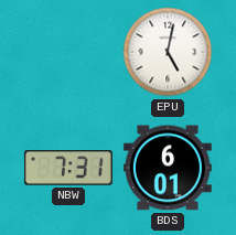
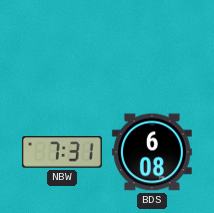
EPU: 5:02 -> none
BDS: 6:01 -> 6:08
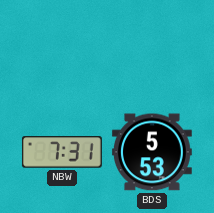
BDS: 6:08 -> 5:53
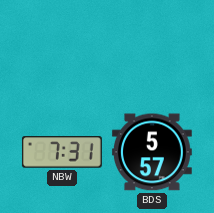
BDS: 5:53 -> 5:57
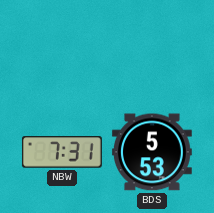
BDS: 5:57 -> 5:53
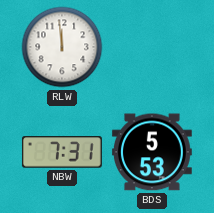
RLW: none -> 11:59
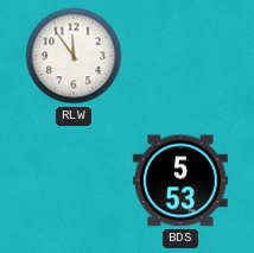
RLW: 11:59 -> 11:54
NBW: 7:31 -> none
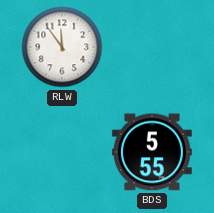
BDS: 5:53 -> 5:55
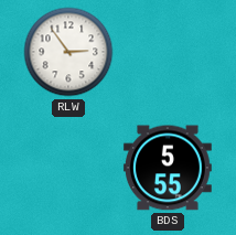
RLW: 11:54 -> 2:54
